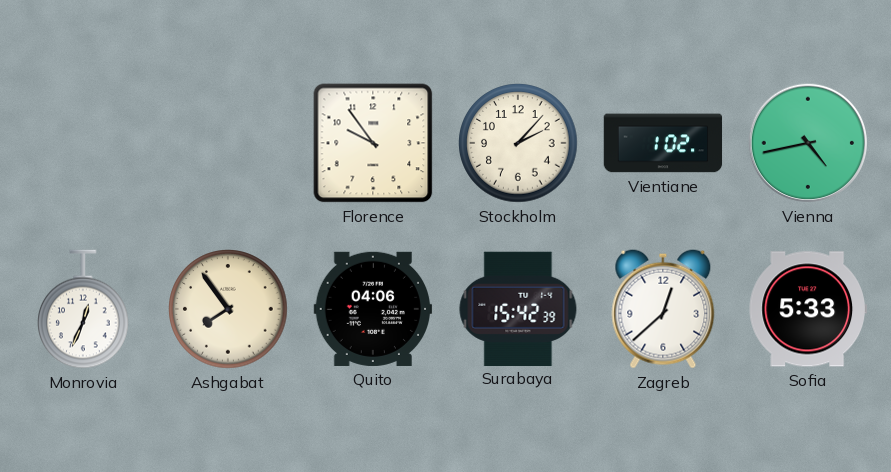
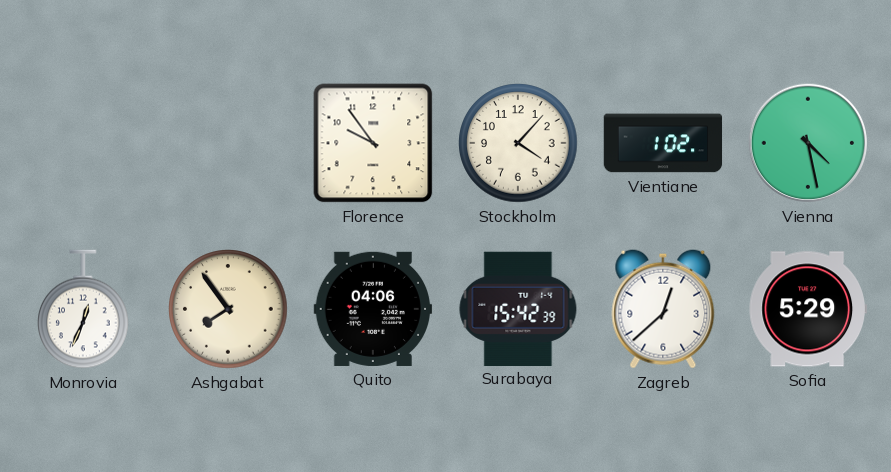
Stockholm: 2:07 -> 4:07
Vienna: 4:43 -> 4:28
Sofia: 5:33 -> 5:29
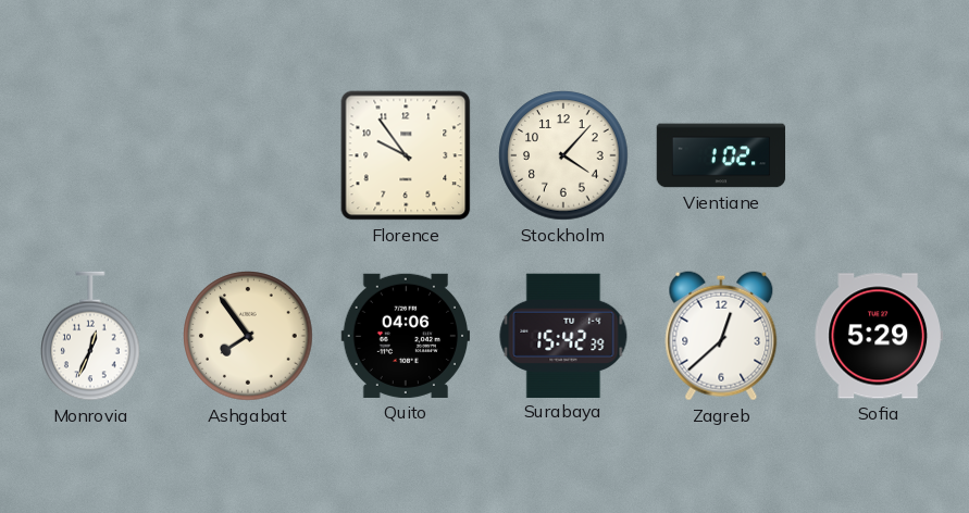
Vienna: 4:28 -> none
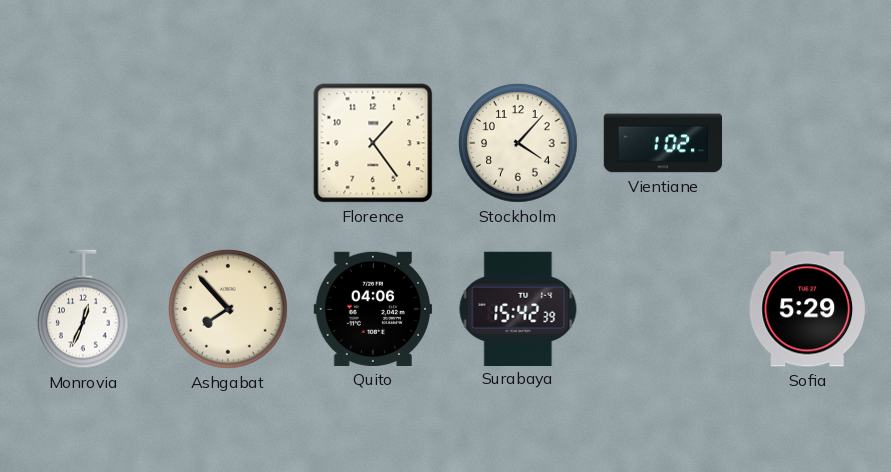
Florence: 9:54 -> 1:24
Ashgabat: 7:54 -> 7:53
Zagreb: 12:38 -> none
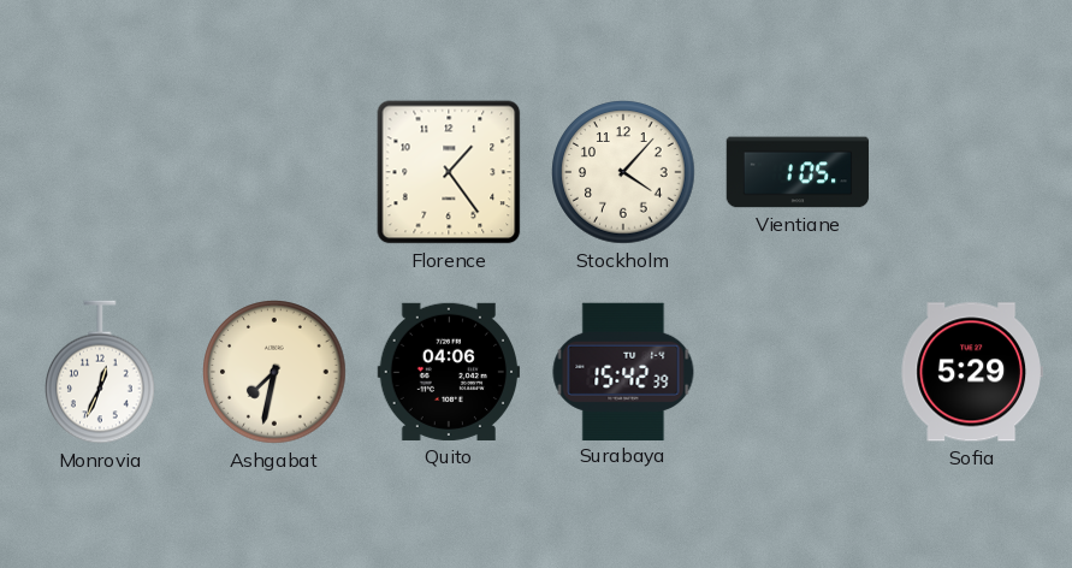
Vientiane: 1:02 -> 1:05
Ashgabat: 7:53 -> 7:32
